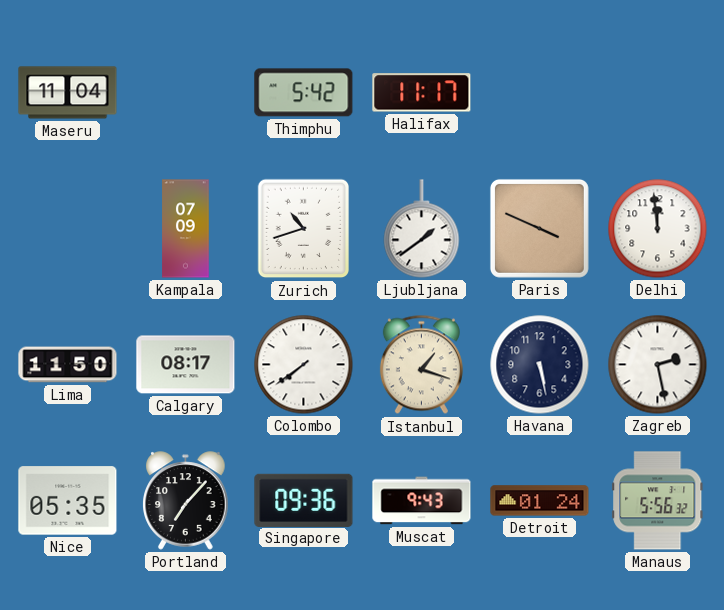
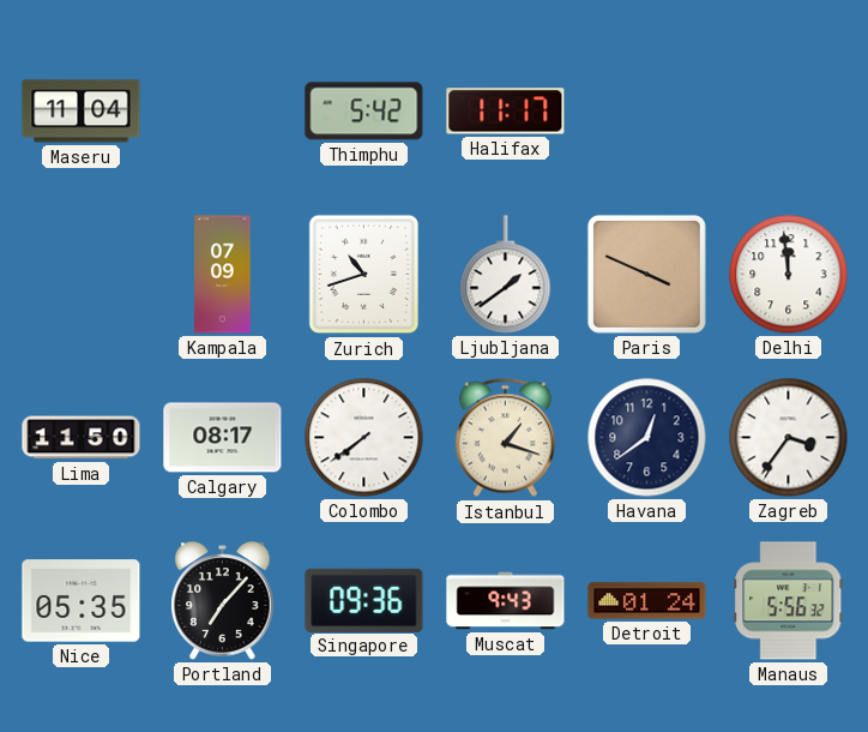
Havana: 5:28 -> 12:39
Zagreb: 2:28 -> 3:36
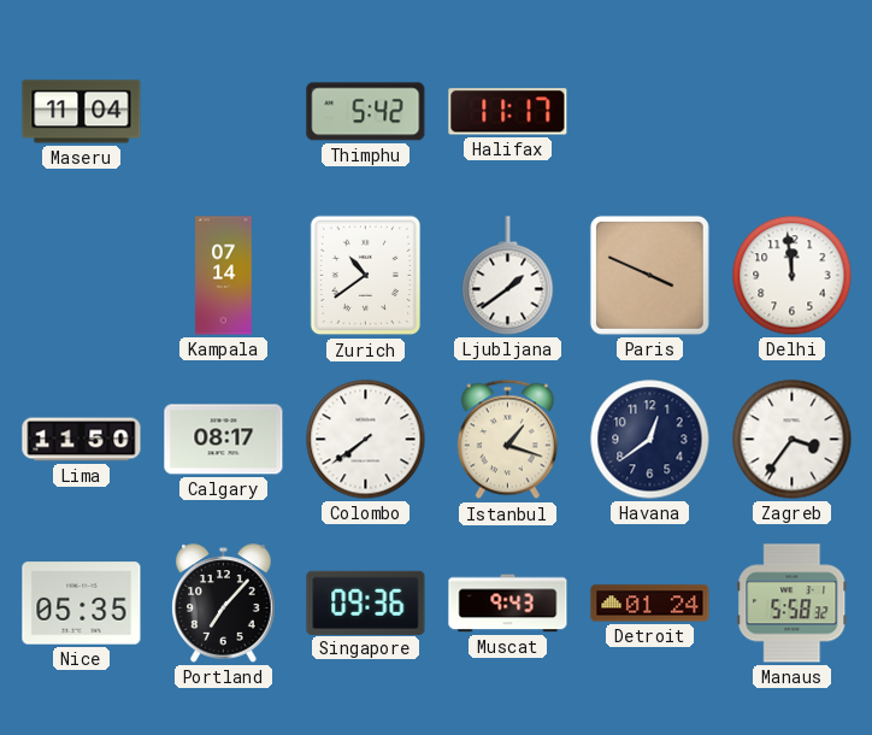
Kampala: 07:09 -> 07:14
Zurich: 10:42 -> 10:39
Manaus: 5:56 -> 5:58
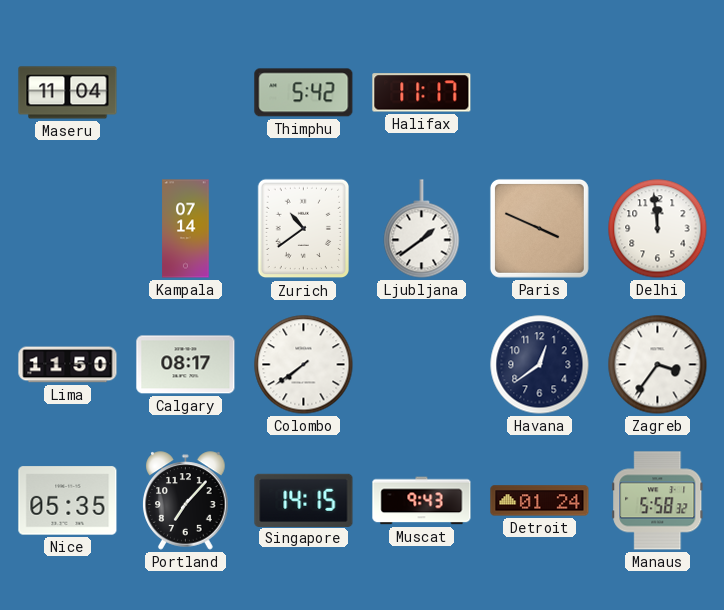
Istanbul: 1:18 -> none
Singapore: 09:36 -> 14:15
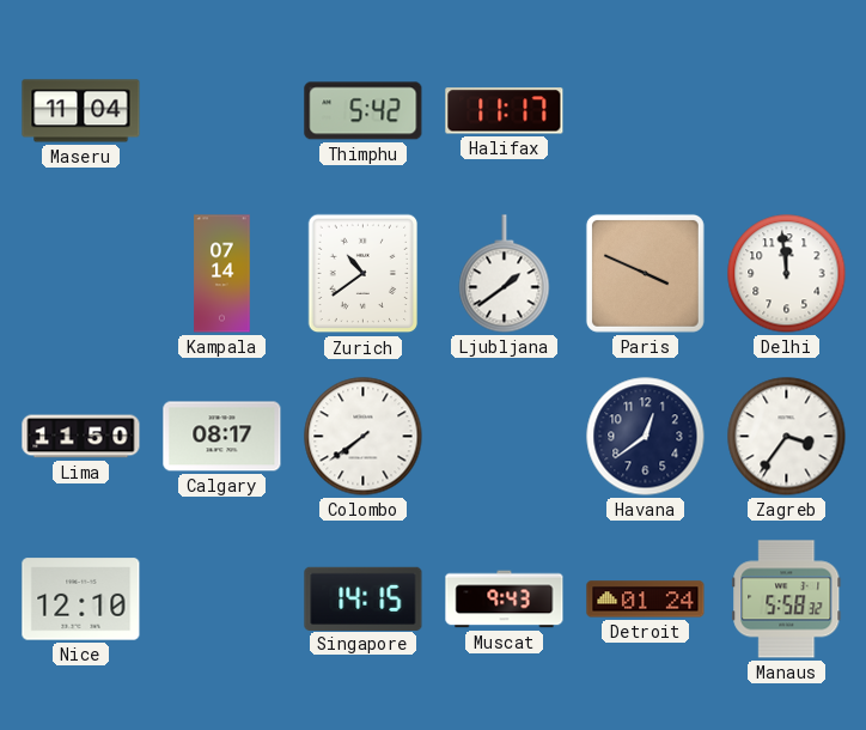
Nice: 05:35 -> 12:10
Portland: 7:07 -> none
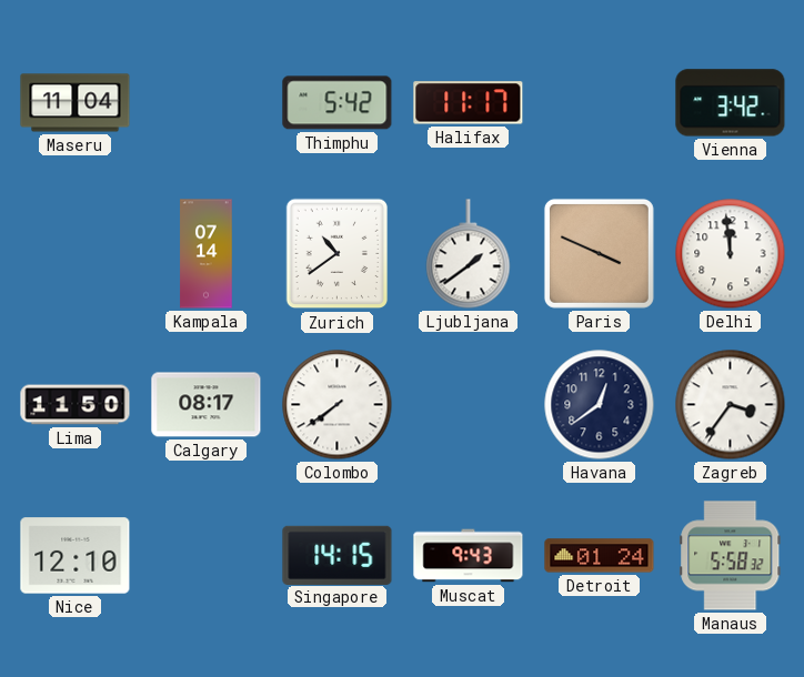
Vienna: none -> 3:42
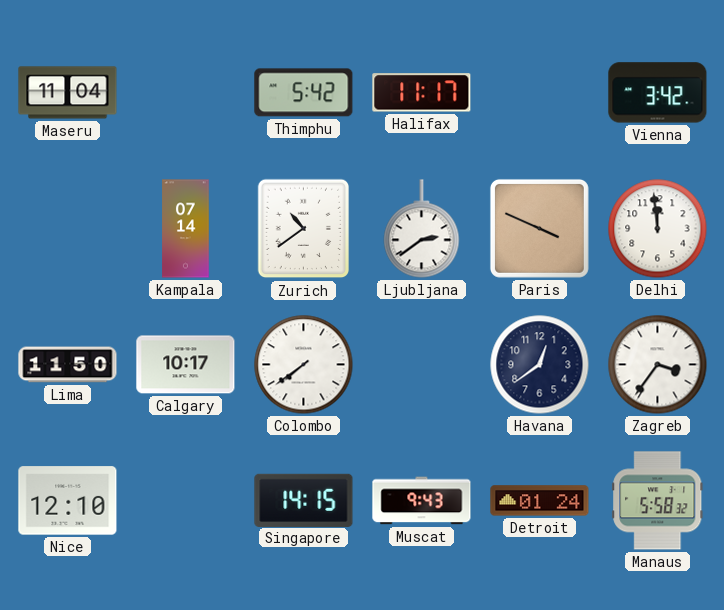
Ljubljana: 1:39 -> 2:39
Calgary: 08:17 -> 10:17
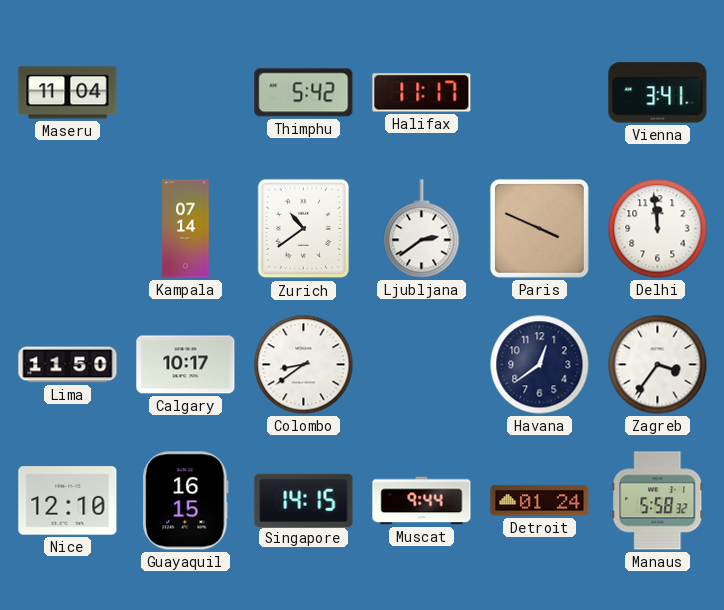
Vienna: 3:42 -> 3:41
Colombo: 7:39 -> 8:39
Guayaquil: none -> 16:15
Muscat: 9:43 -> 9:44
